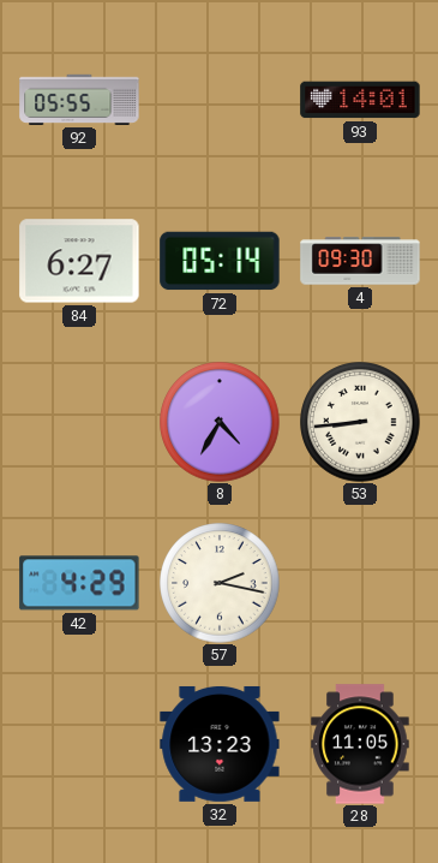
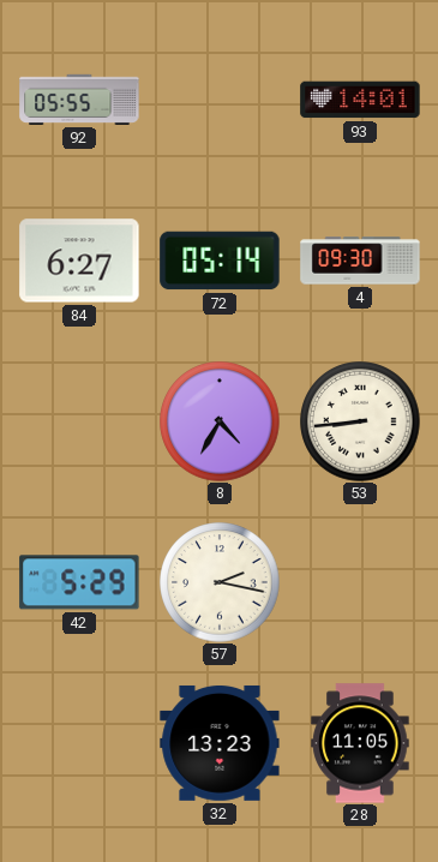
42: 4:29 -> 5:29
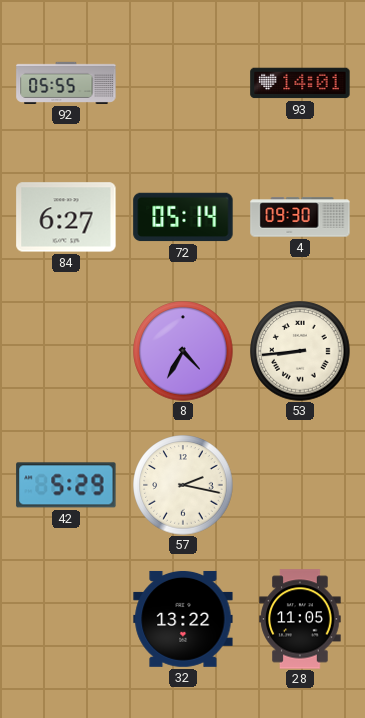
32: 13:23 -> 13:22
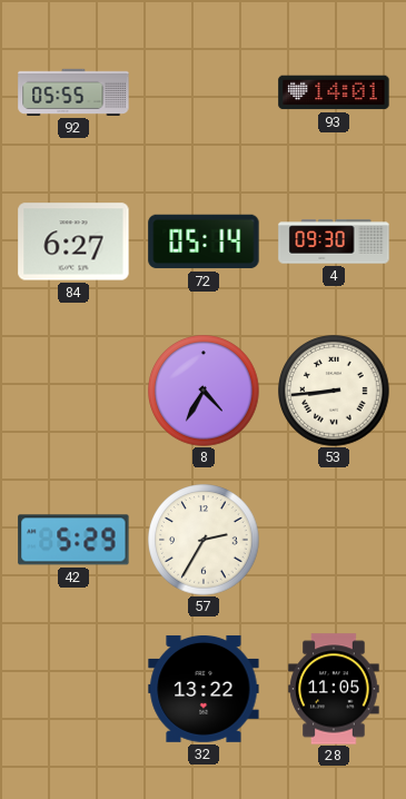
57: 2:17 -> 2:35
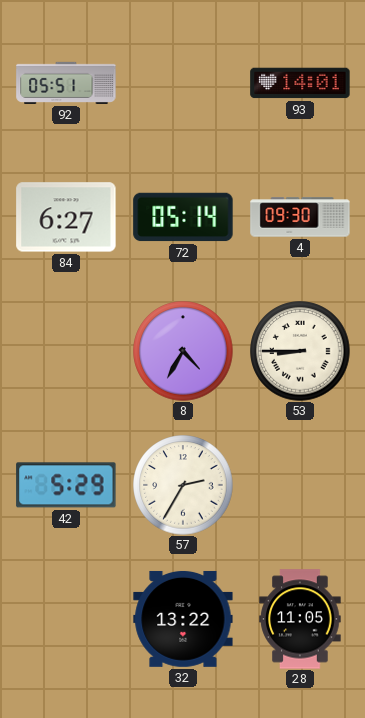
92: 05:55 -> 05:51
53: 8:44 -> 8:45
